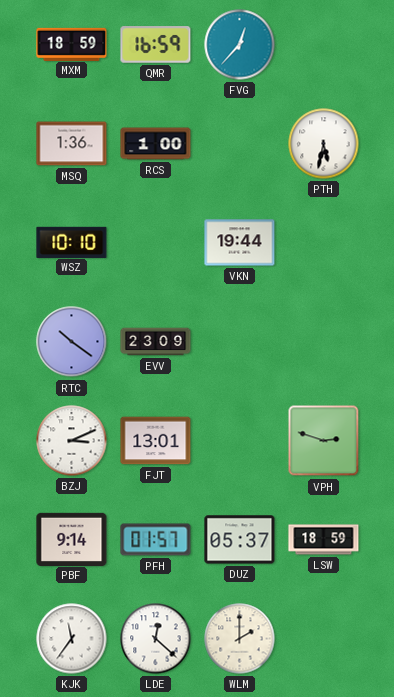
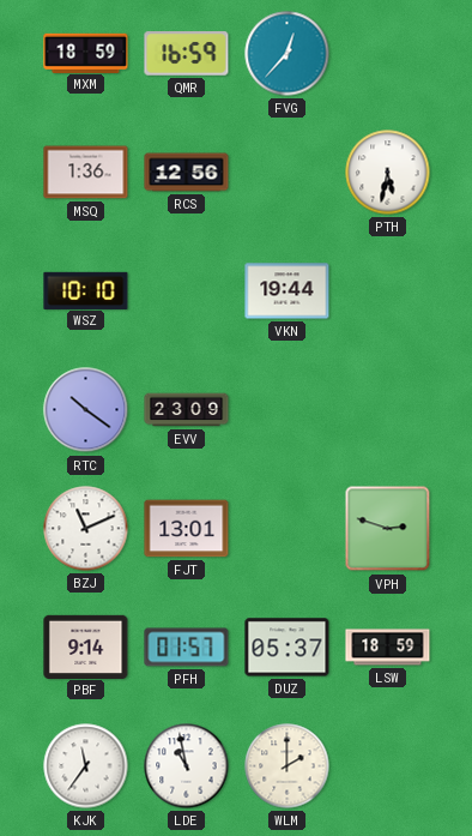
RCS: 1:00 -> 12:56
BZJ: 3:11 -> 11:11
LDE: 12:22 -> 10:58
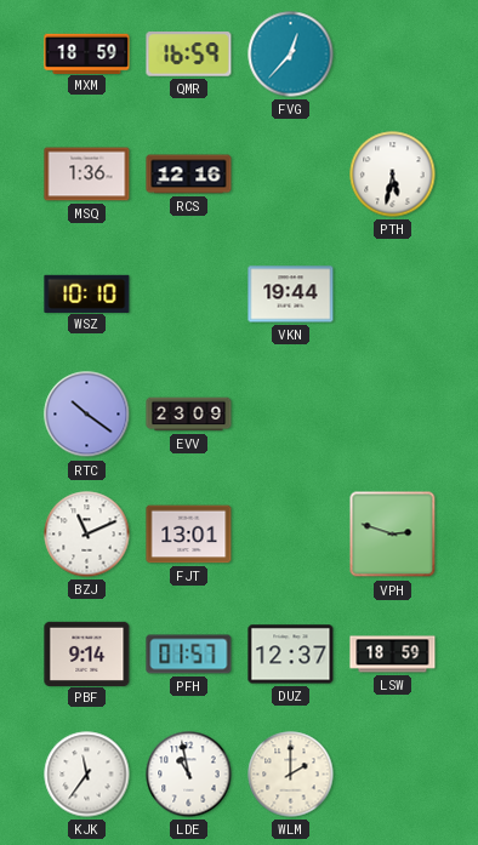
RCS: 12:56 -> 12:16
DUZ: 05:37 -> 12:37
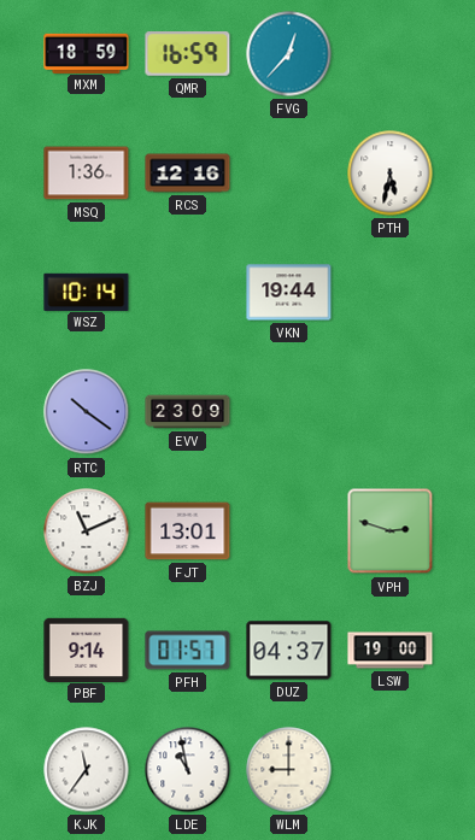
WSZ: 10:10 -> 10:14
DUZ: 12:37 -> 04:37
LSW: 18:59 -> 19:00
WLM: 2:00 -> 9:00
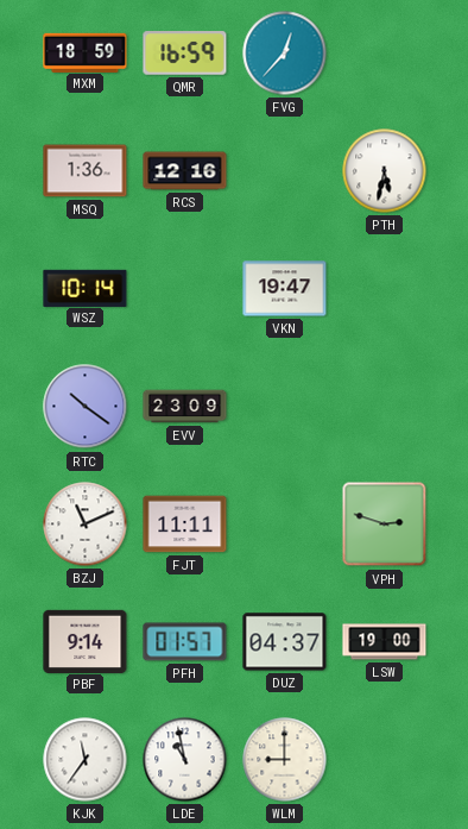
VKN: 19:44 -> 19:47
FJT: 13:01 -> 11:11
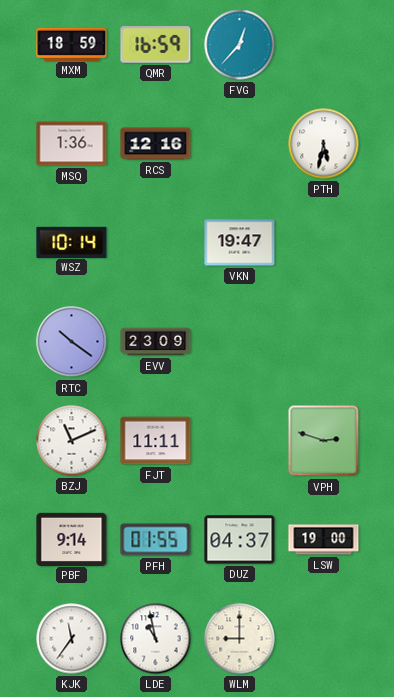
PFH: 01:57 -> 01:55
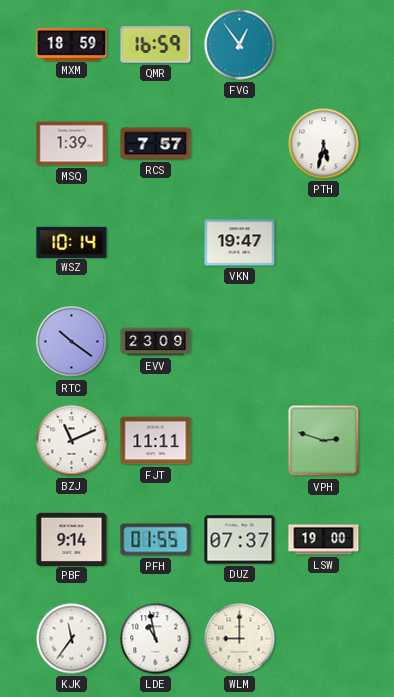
FVG: 12:37 -> 12:54
MSQ: 1:36 -> 1:39
RCS: 12:16 -> 7:57
DUZ: 04:37 -> 07:37
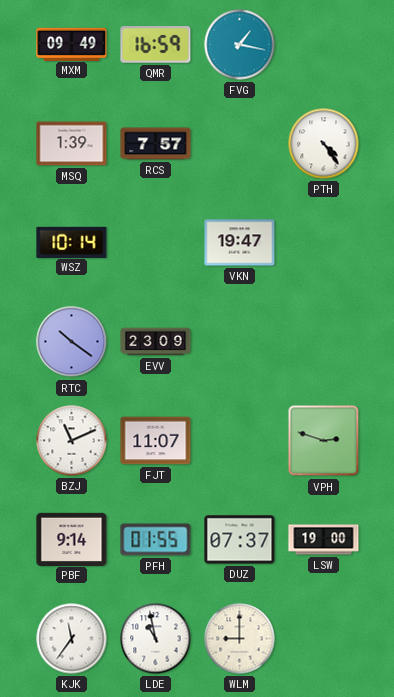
MXM: 18:59 -> 09:49
FVG: 12:54 -> 1:17
PTH: 5:32 -> 4:24
FJT: 11:11 -> 11:07
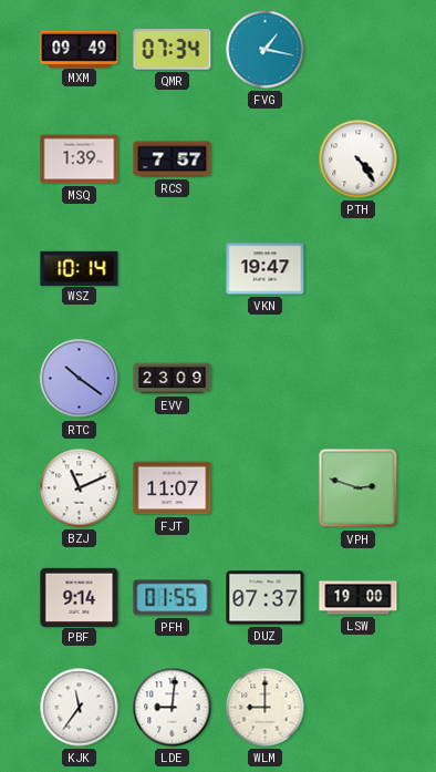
QMR: 16:59 -> 07:34
LDE: 10:58 -> 9:01
